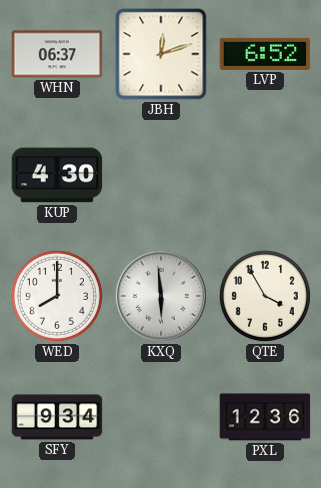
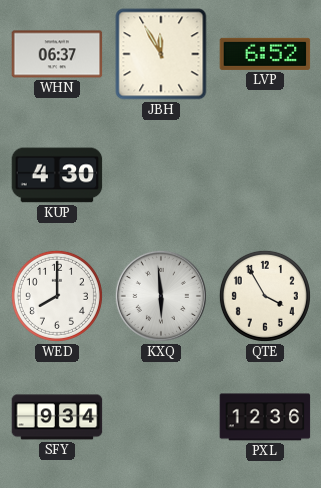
JBH: 12:12 -> 11:55
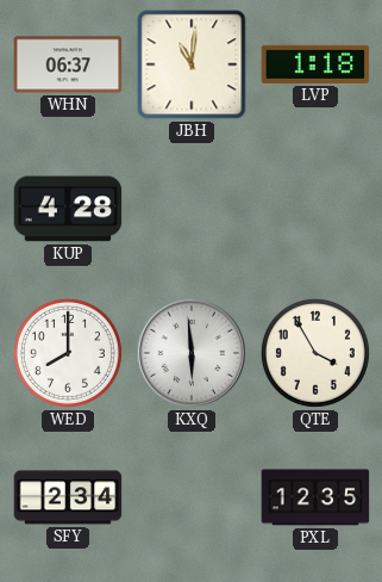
JBH: 11:55 -> 11:01
LVP: 6:52 -> 1:18
KUP: 4:30 -> 4:28
SFY: 9:34 -> 2:34
PXL: 12:36 -> 12:35
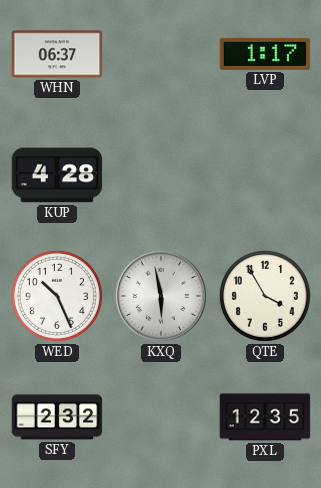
JBH: 11:01 -> none
LVP: 1:18 -> 1:17
WED: 8:00 -> 10:26
KXQ: 5:59 -> 5:58
SFY: 2:34 -> 2:32
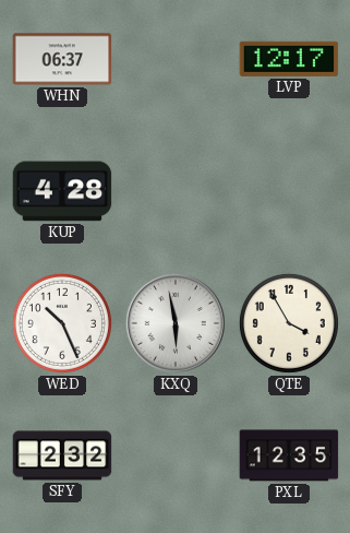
LVP: 1:17 -> 12:17
